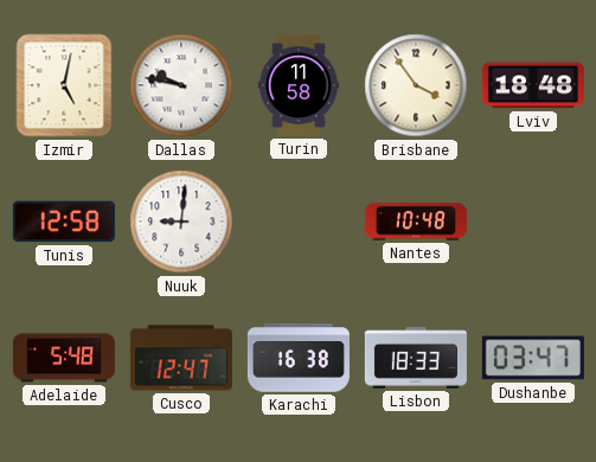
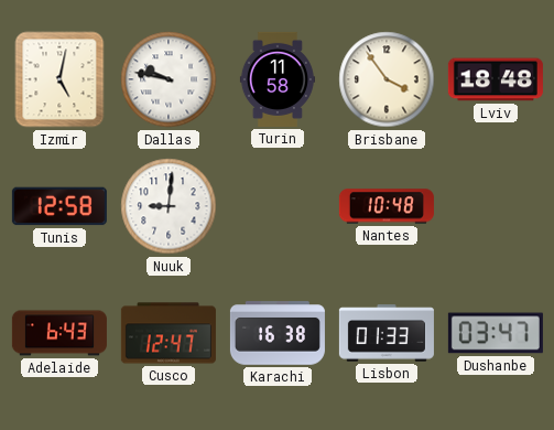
Adelaide: 5:48 -> 6:43
Lisbon: 18:33 -> 01:33
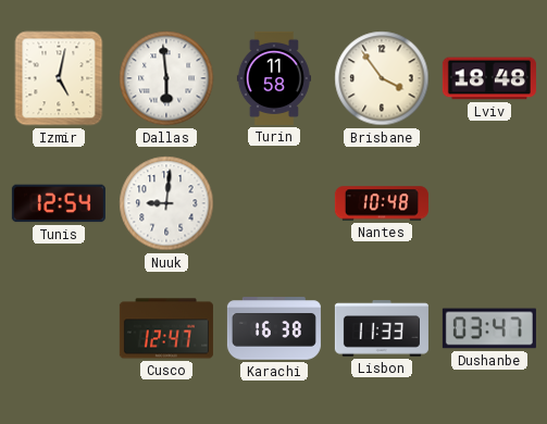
Dallas: 9:47 -> 5:59
Tunis: 12:58 -> 12:54
Adelaide: 6:43 -> none
Lisbon: 01:33 -> 11:33
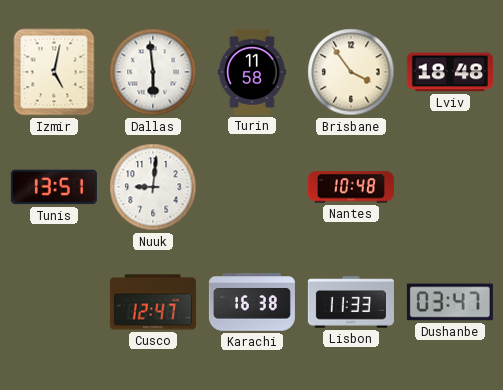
Tunis: 12:54 -> 13:51
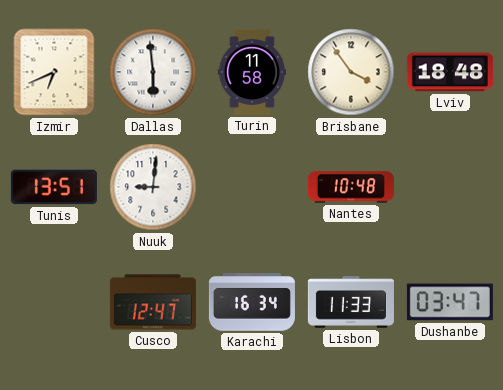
Izmir: 5:02 -> 6:41
Karachi: 16:38 -> 16:34
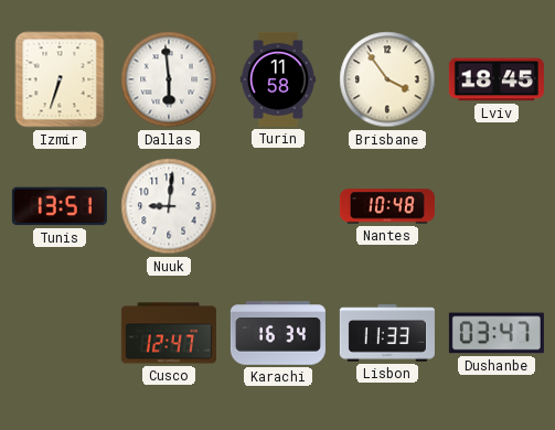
Izmir: 6:41 -> 6:33
Lviv: 18:48 -> 18:45
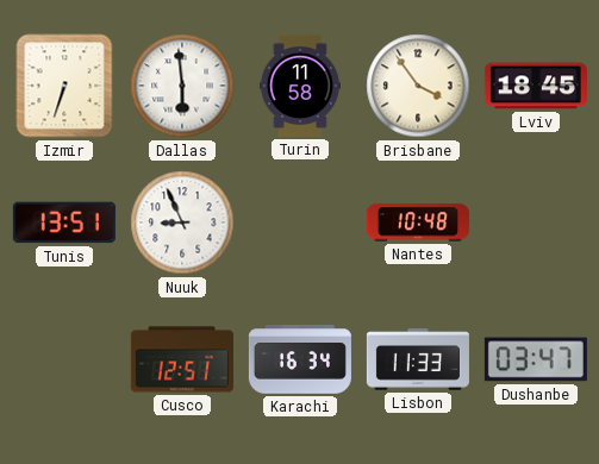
Nuuk: 9:01 -> 8:56
Cusco: 12:47 -> 12:51
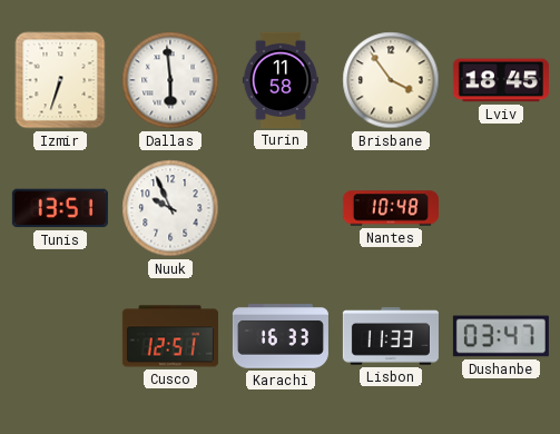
Nuuk: 8:56 -> 9:56
Karachi: 16:34 -> 16:33
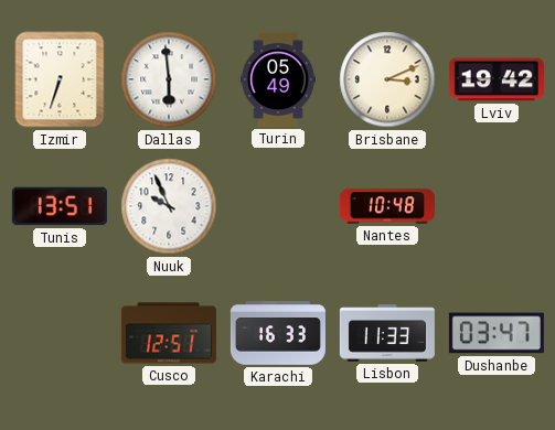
Turin: 11:58 -> 05:49
Brisbane: 3:54 -> 3:11
Lviv: 18:45 -> 19:42
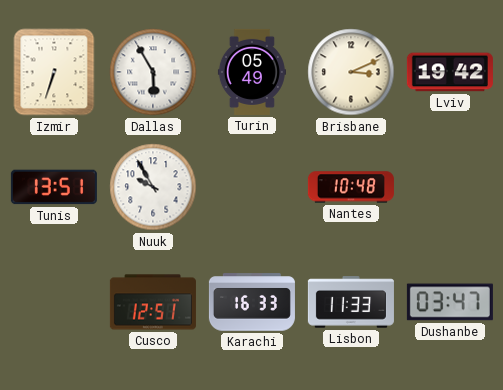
Dallas: 5:59 -> 5:55
Nuuk: 9:56 -> 9:55
